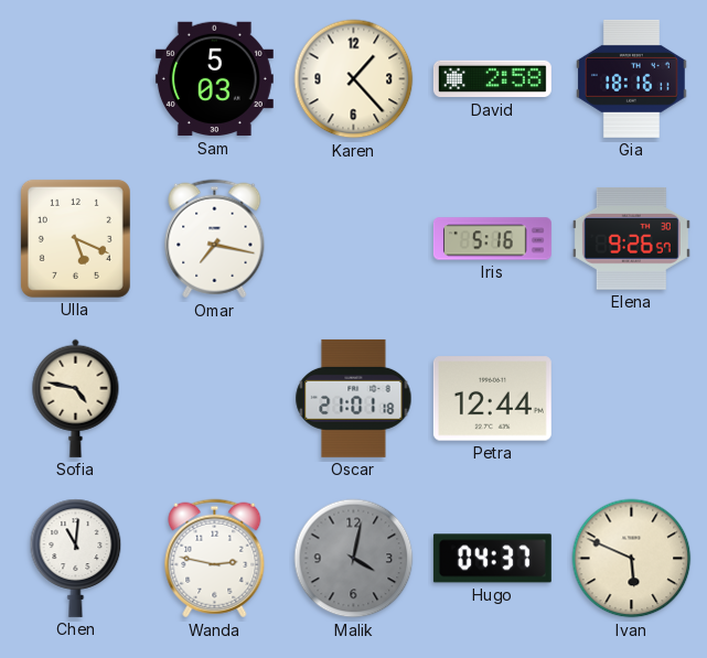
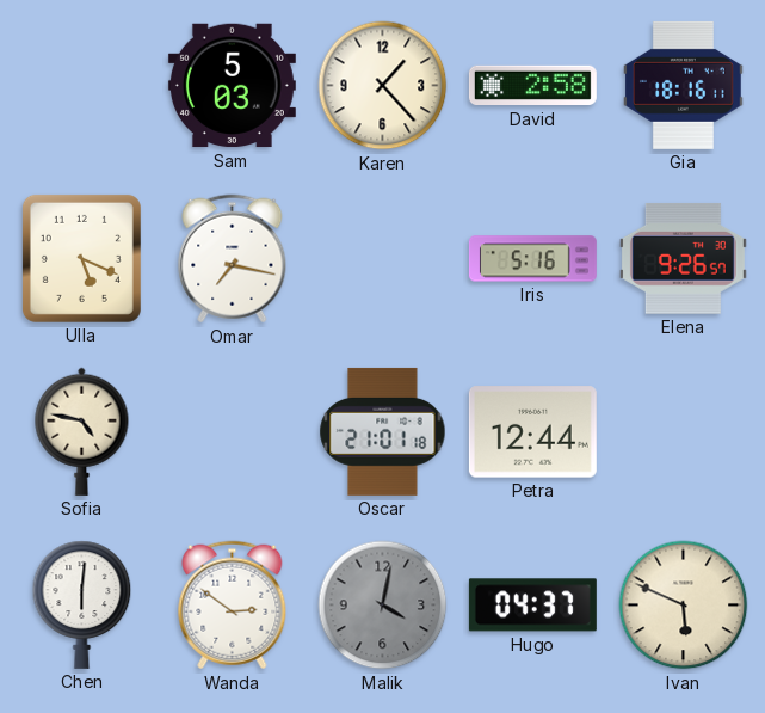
Chen: 11:01 -> 6:01
Wanda: 2:47 -> 2:51
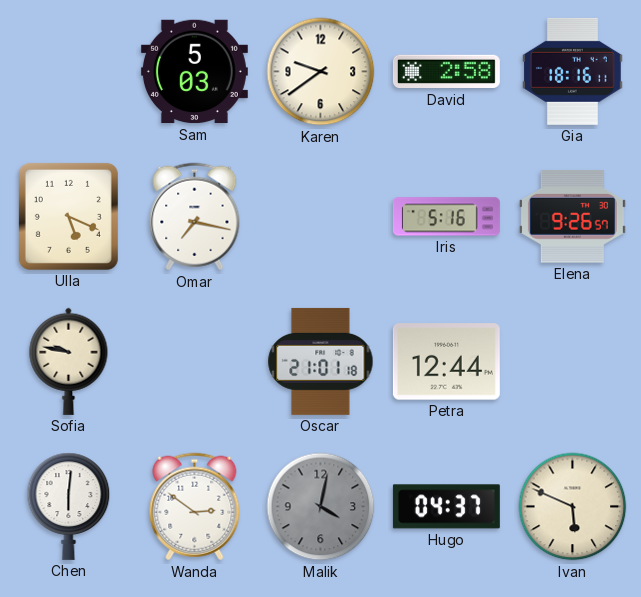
Karen: 1:23 -> 9:39
Sofia: 4:47 -> 9:47
